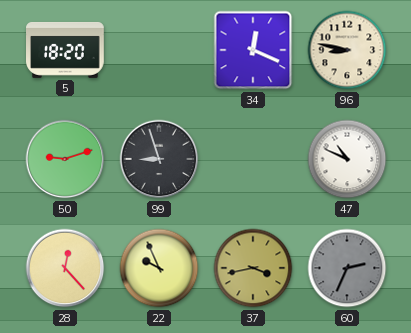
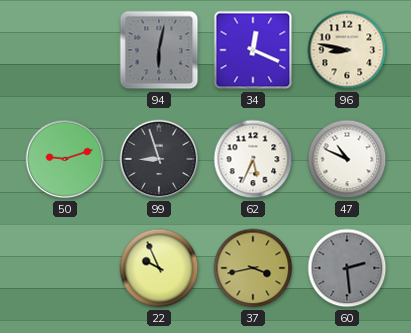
5: 18:20 -> none
94: none -> 6:02
62: none -> 5:34
28: 12:23 -> none
60: 2:34 -> 2:29
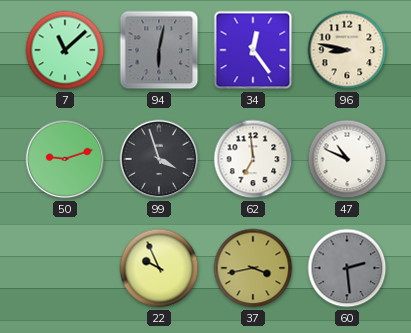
7: none -> 11:08
34: 12:19 -> 12:24
99: 8:57 -> 3:57
62: 5:34 -> 6:59
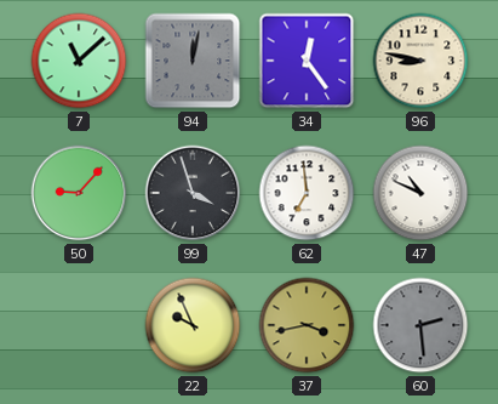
94: 6:02 -> 12:02
50: 9:12 -> 9:07
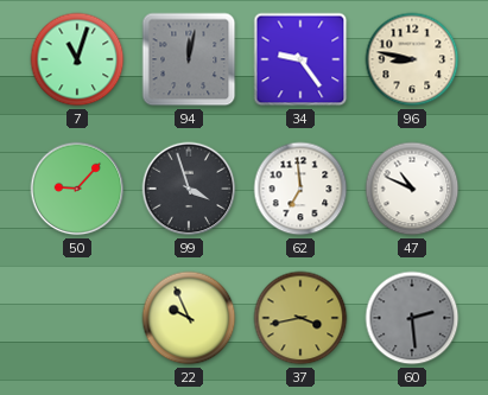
7: 11:08 -> 11:03
34: 12:24 -> 9:24
